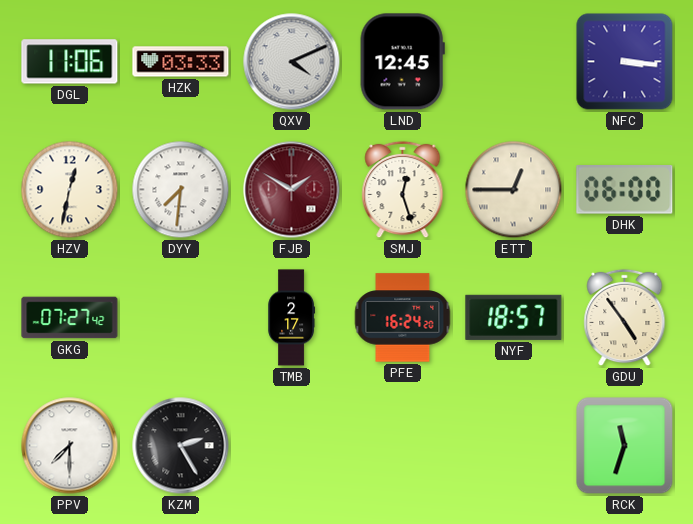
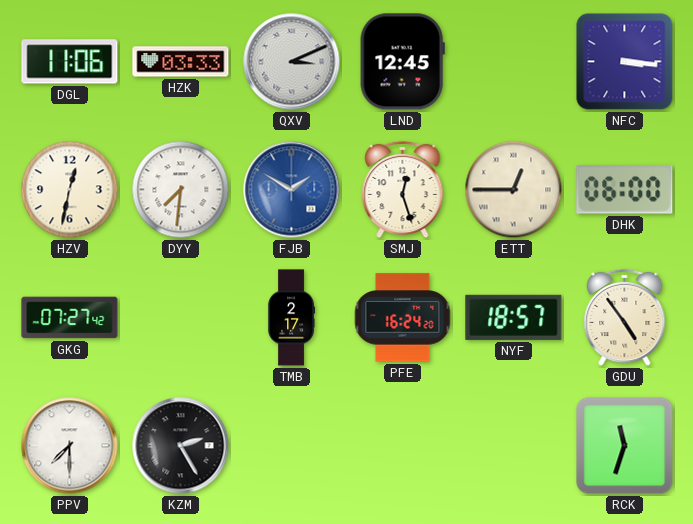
QXV: 4:11 -> 3:11
FJB dial: burgundy -> blue
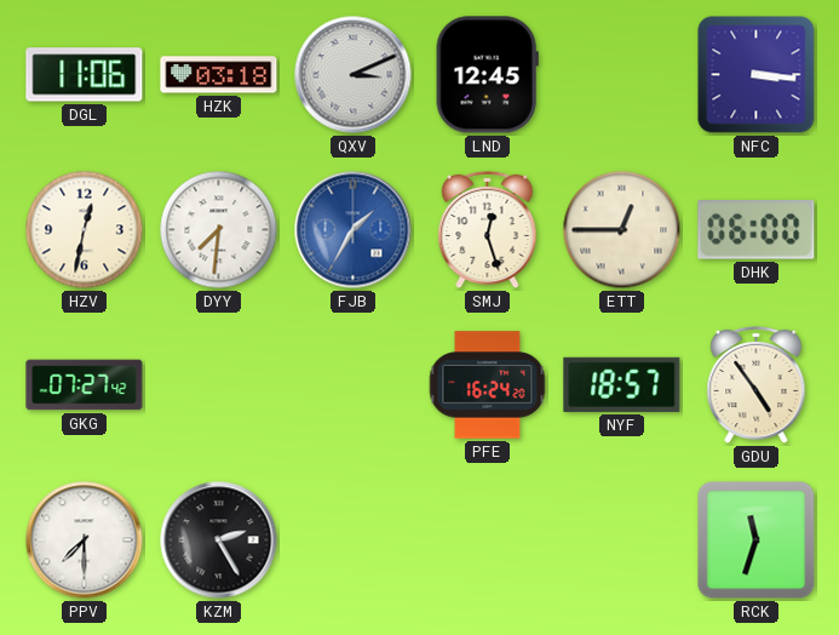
HZK: 03:33 -> 03:18
FJB: 1:50 -> 1:35
TMB: 2:17 -> none
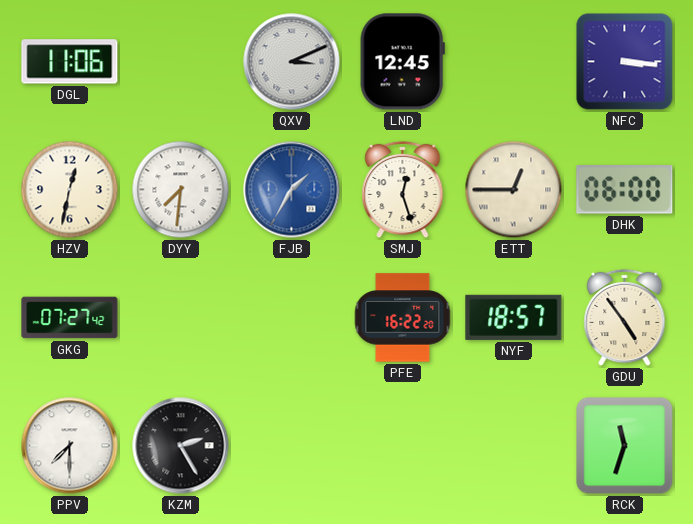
HZK: 03:18 -> none
PFE: 16:24 -> 16:22
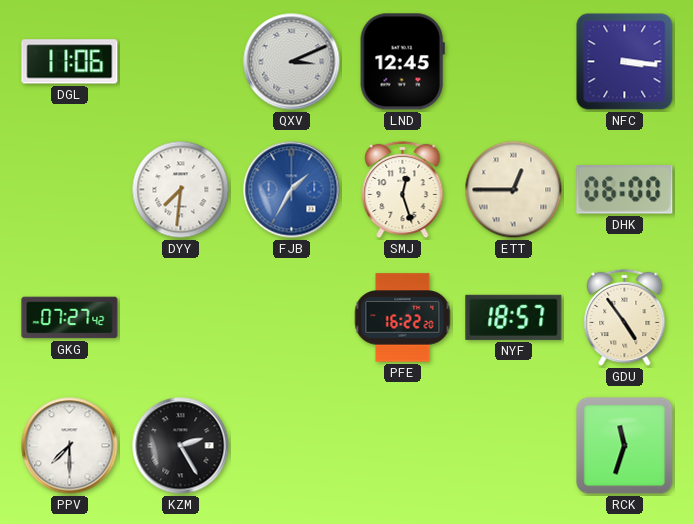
HZV: 12:32 -> none
